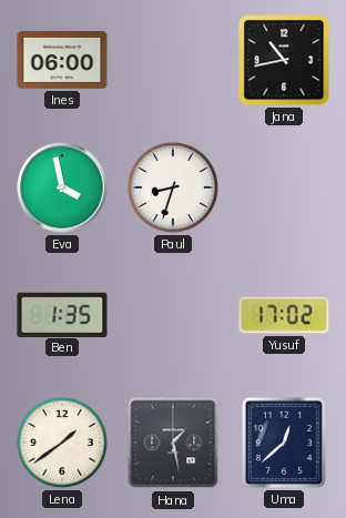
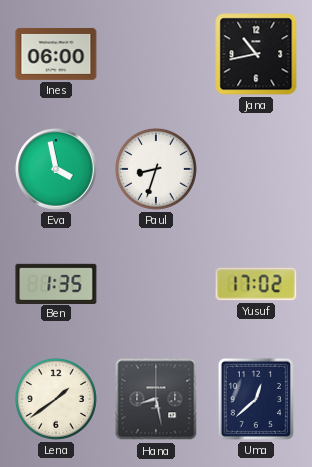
Hana: 1:28 -> 8:28
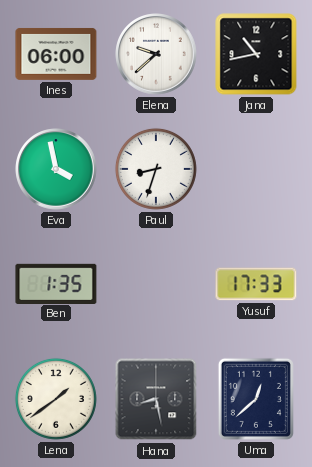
Elena: none -> 9:38
Yusuf: 17:02 -> 17:33
